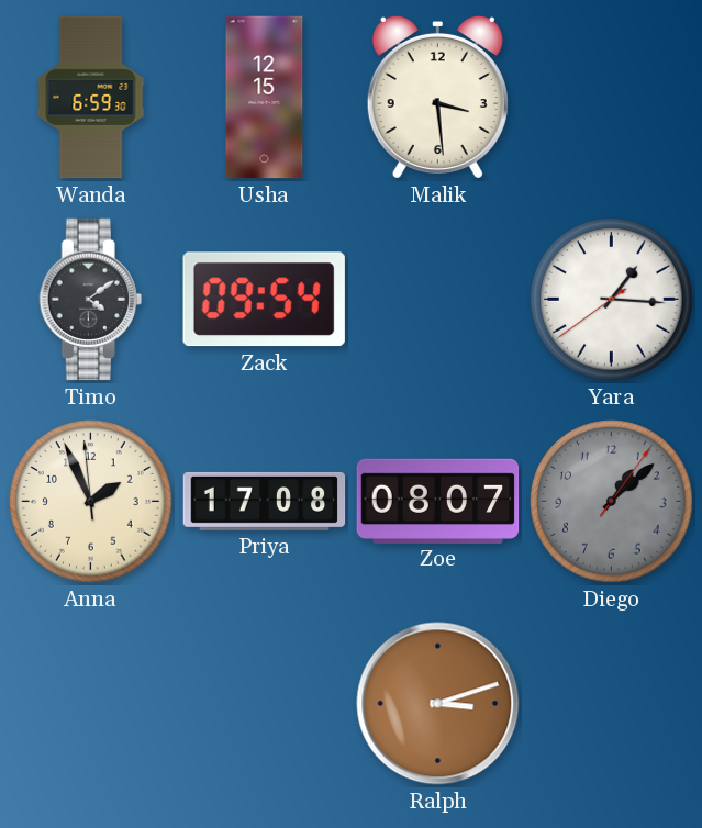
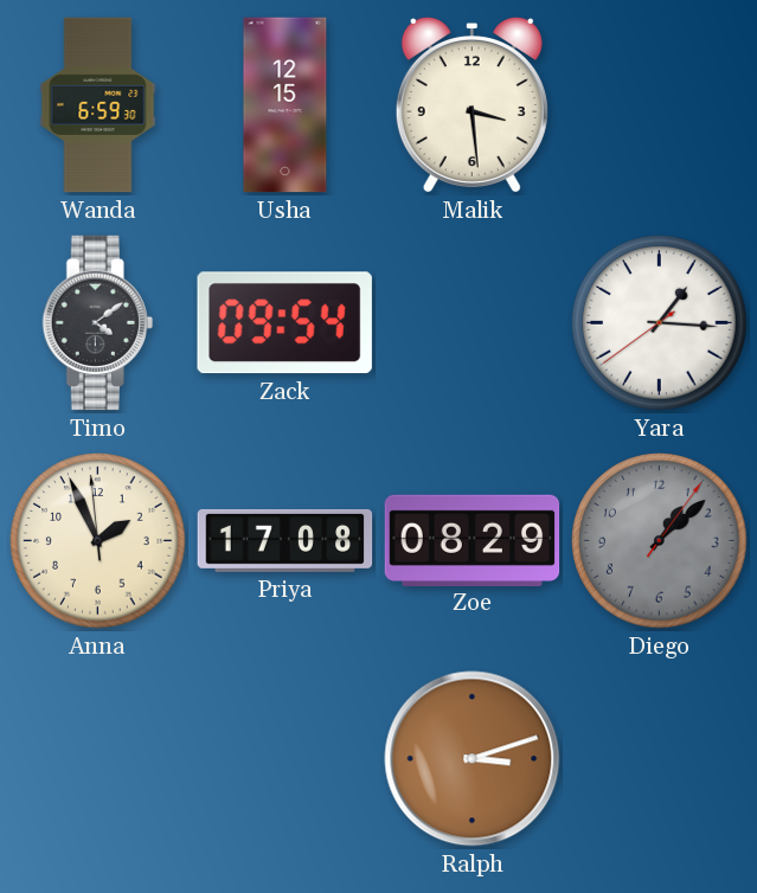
Zoe: 08:07 -> 08:29
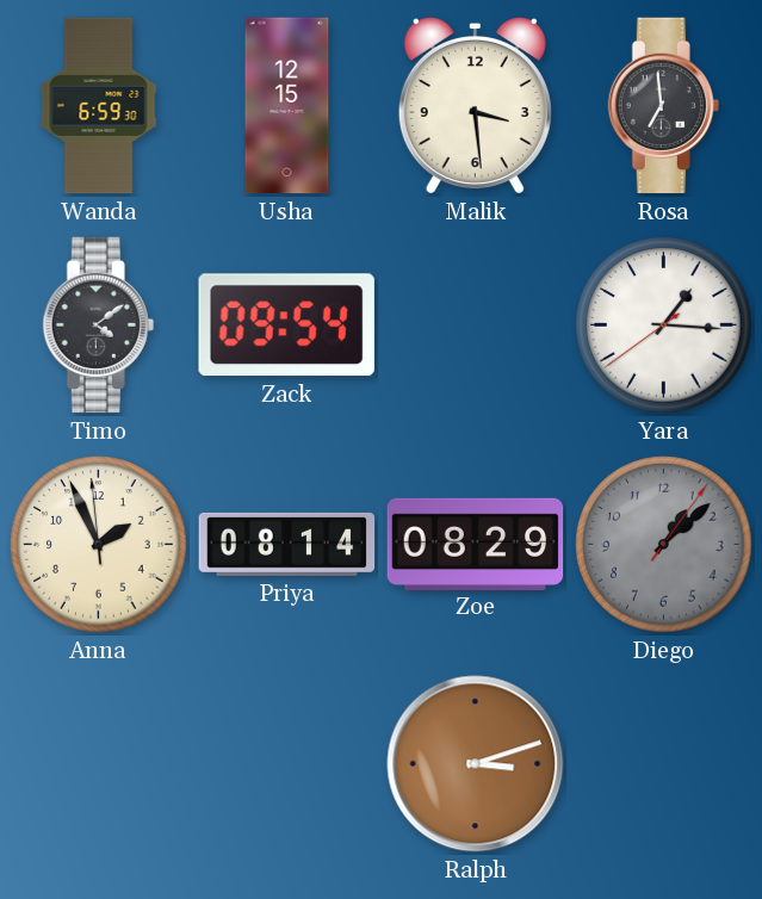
Rosa: none -> 6:59
Priya: 17:08 -> 08:14
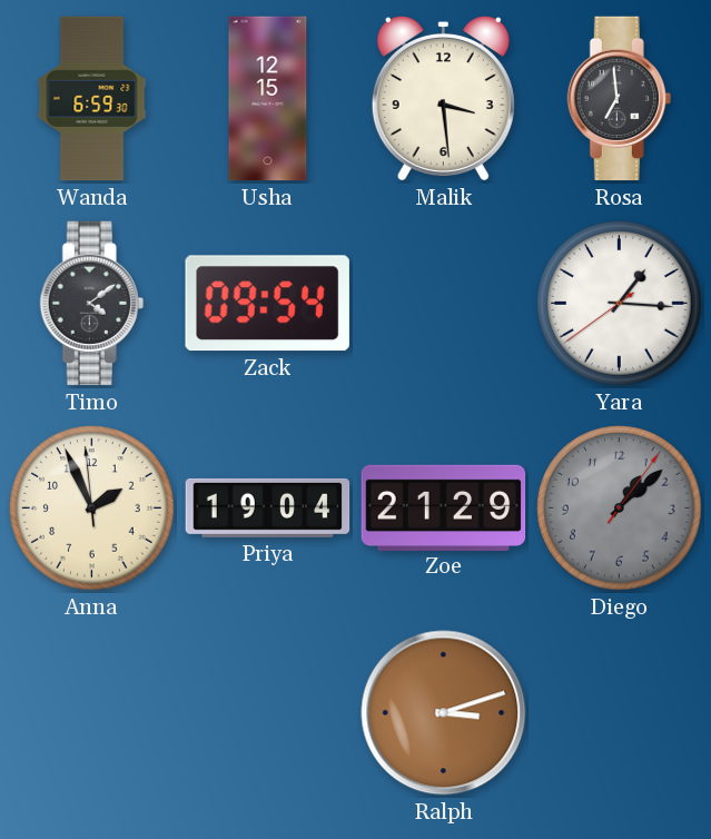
Priya: 08:14 -> 19:04
Zoe: 08:29 -> 21:29
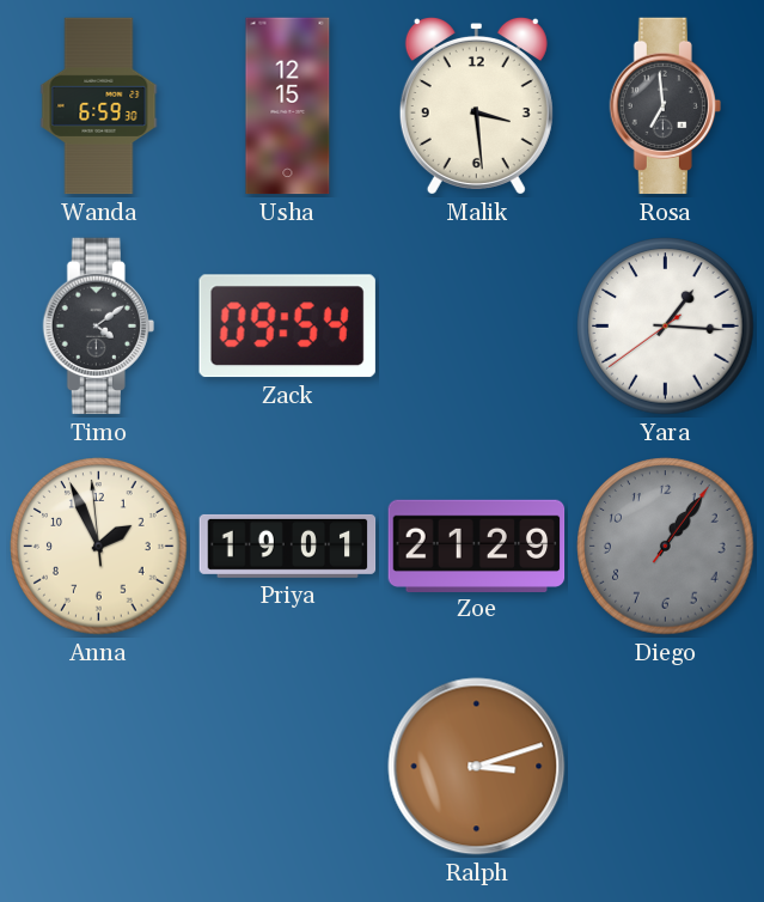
Priya: 19:04 -> 19:01
Diego: 1:08 -> 1:06
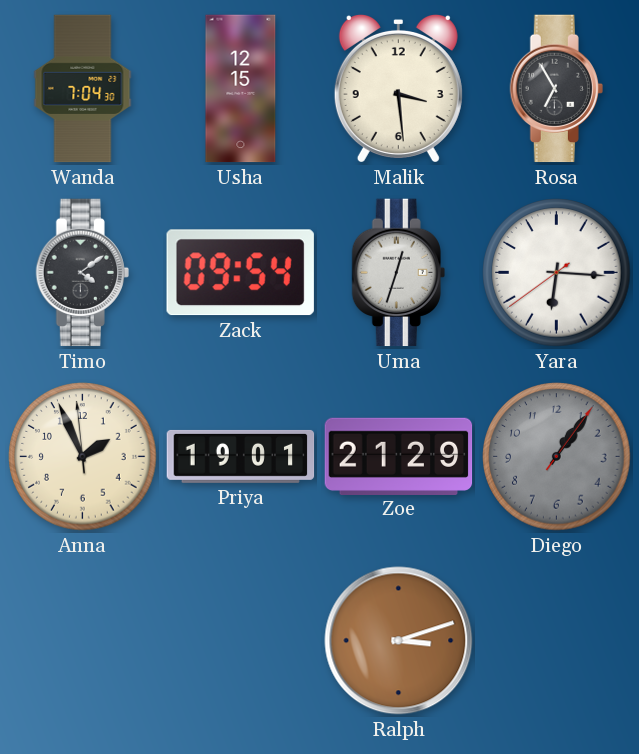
Wanda: 6:59 -> 7:04
Rosa: 6:59 -> 6:55
Uma: none -> 12:33
Yara: 1:15 -> 6:15
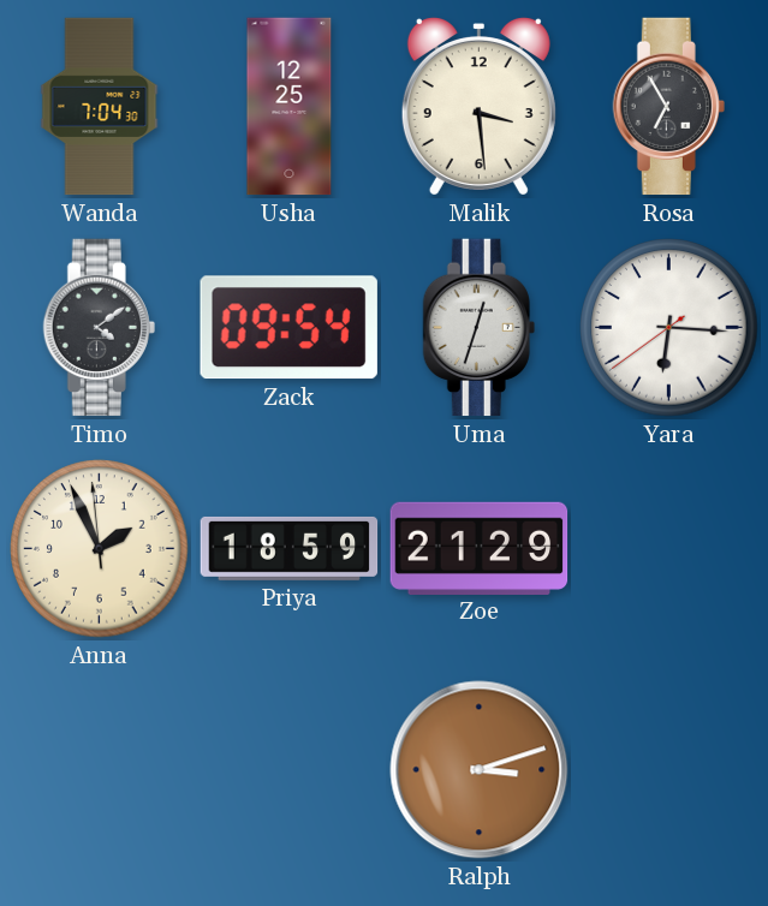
Usha: 12:15 -> 12:25
Priya: 19:01 -> 18:59
Diego: 1:06 -> none
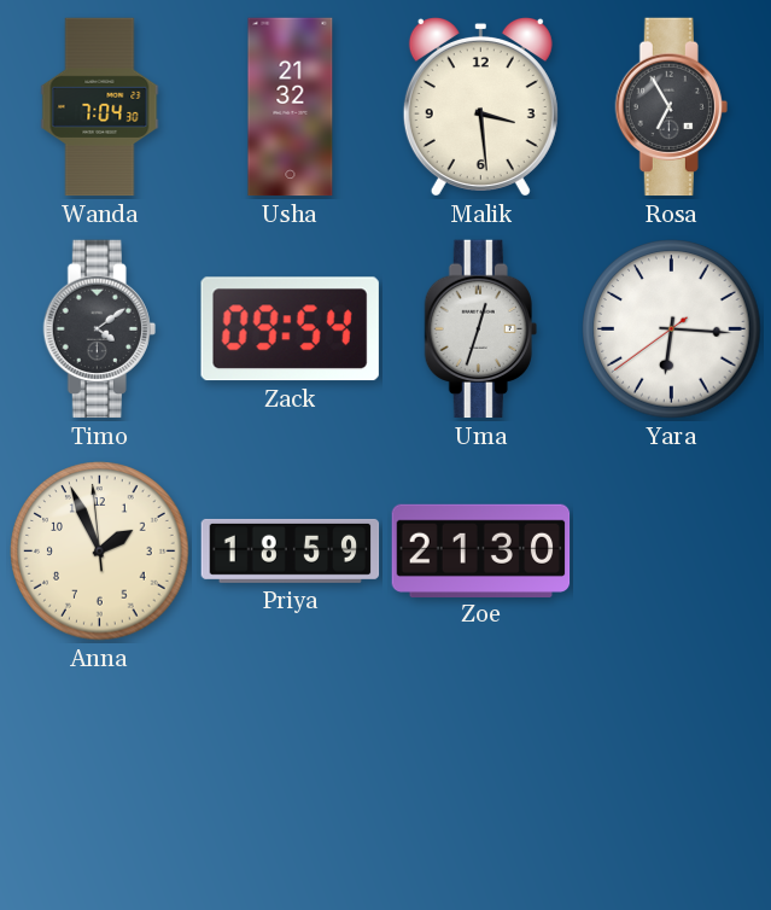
Usha: 12:25 -> 21:32
Zoe: 21:29 -> 21:30
Ralph: 3:12 -> none
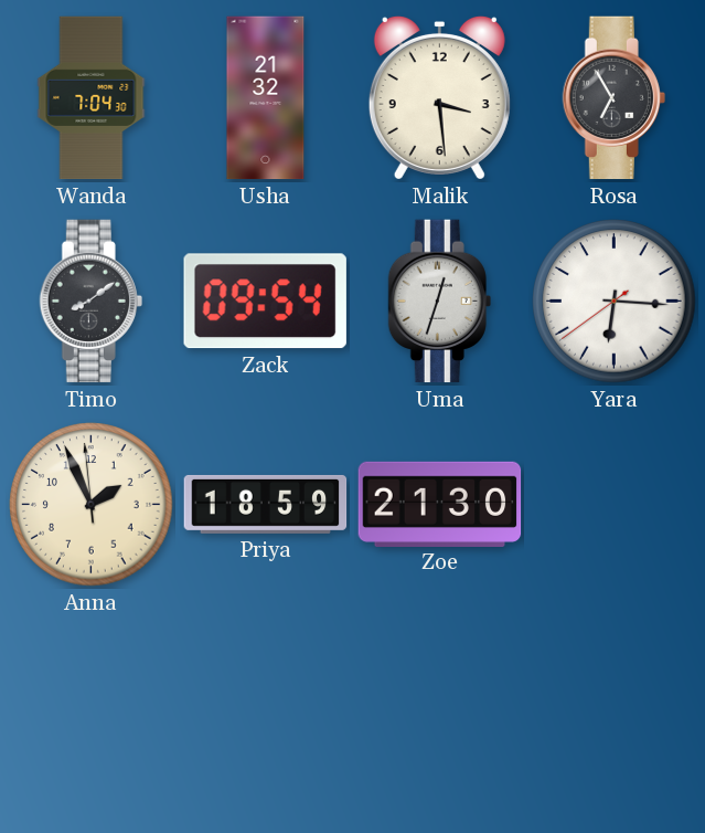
Timo: 4:09 -> 8:09
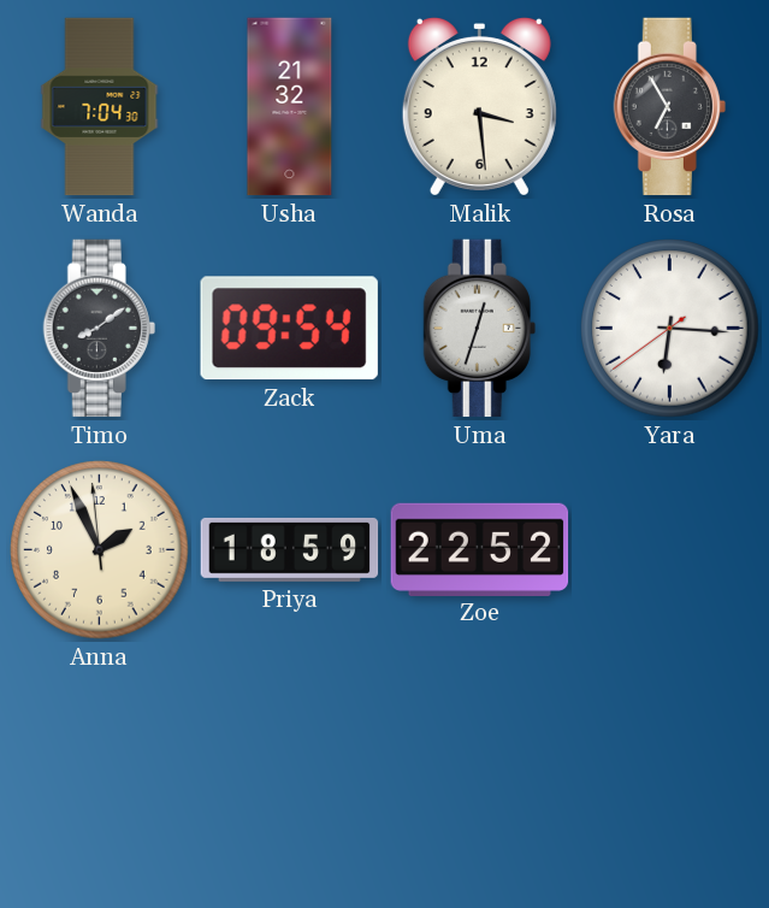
Zoe: 21:30 -> 22:52
